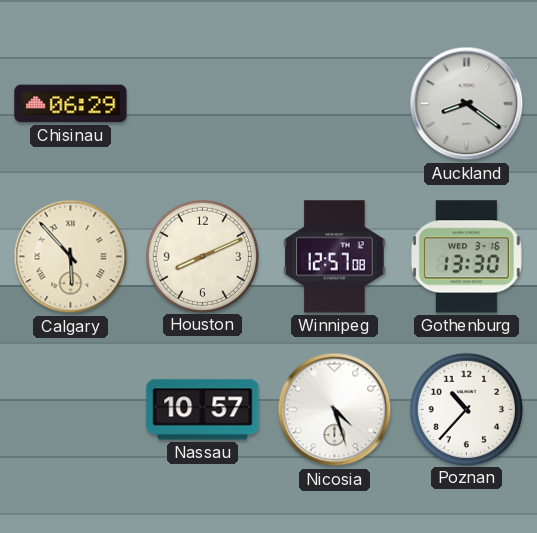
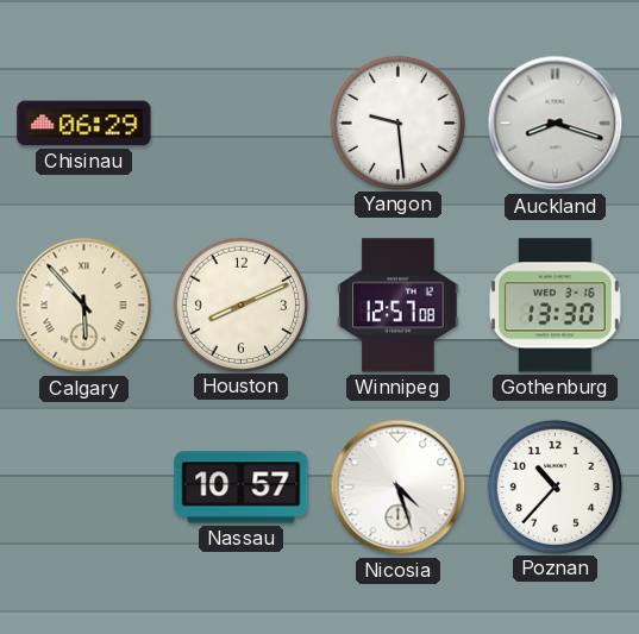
Yangon: none -> 9:29
Auckland: 8:21 -> 8:18
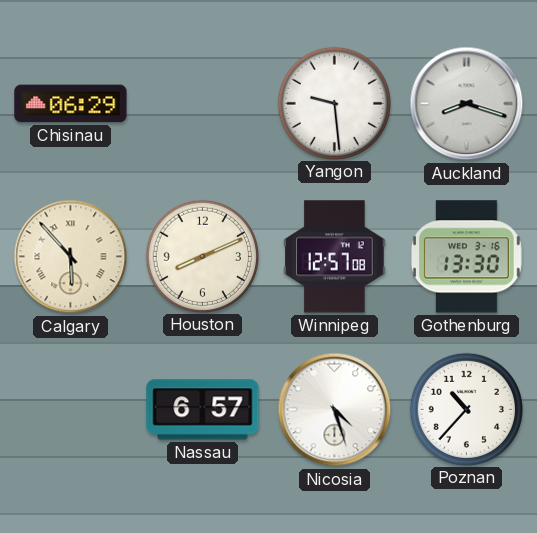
Nassau: 10:57 -> 6:57
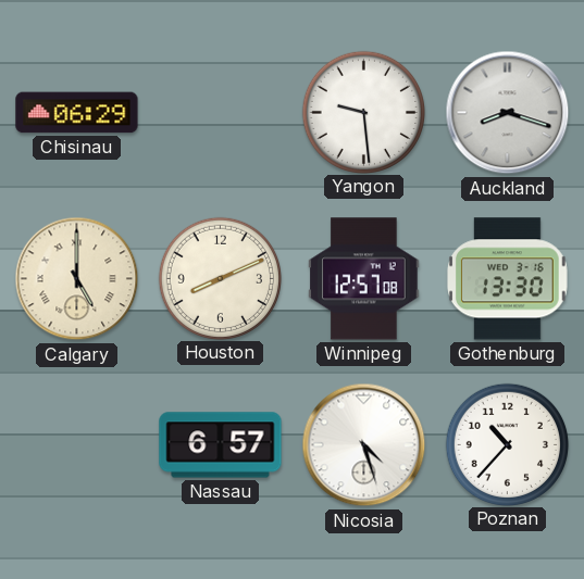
Calgary: 5:53 -> 5:00
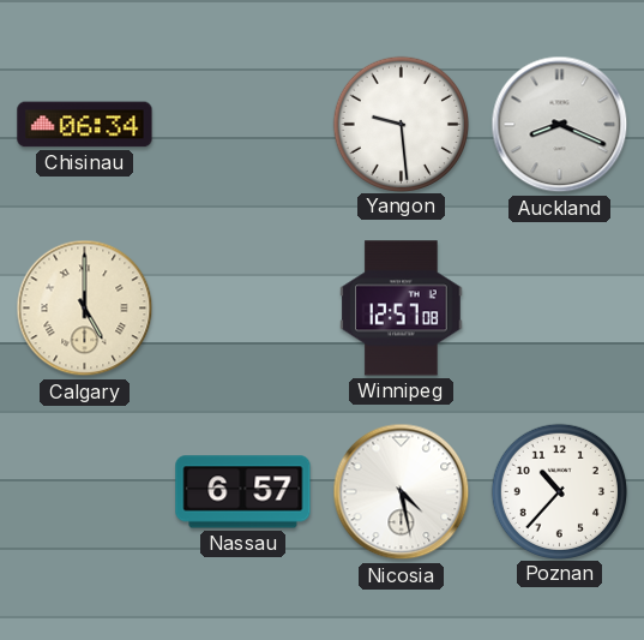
Chisinau: 06:29 -> 06:34
Auckland: 8:18 -> 8:19
Houston: 8:11 -> none
Gothenburg: 13:30 -> none
Nicosia: 4:27 -> 4:28
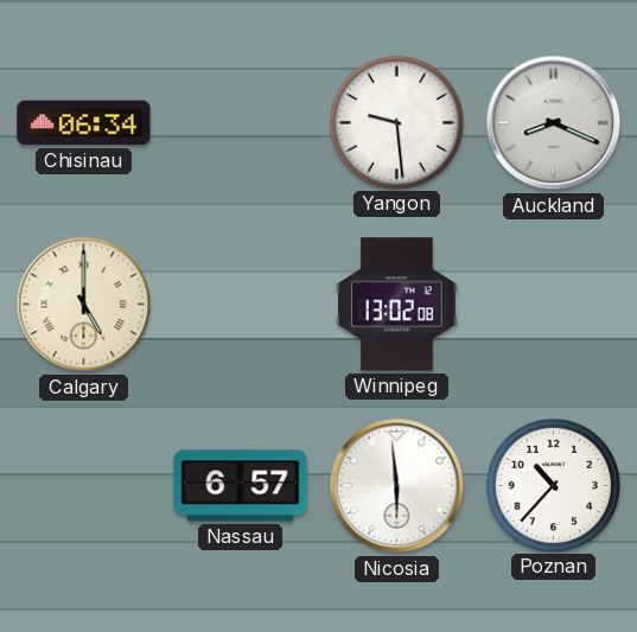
Winnipeg: 12:57 -> 13:02
Nicosia: 4:28 -> 5:59
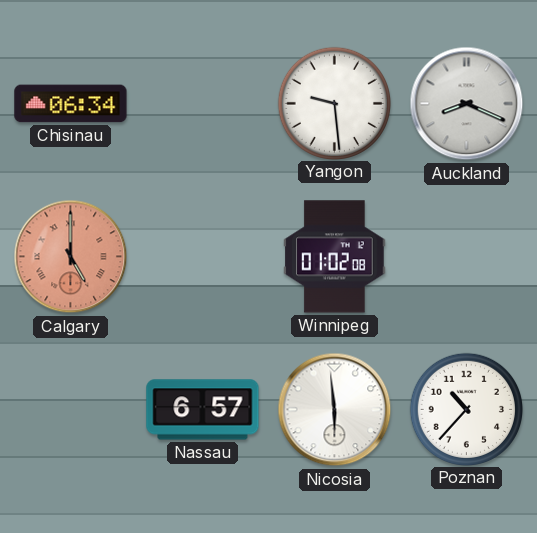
Calgary dial: cream -> salmon
Winnipeg: 13:02 -> 01:02
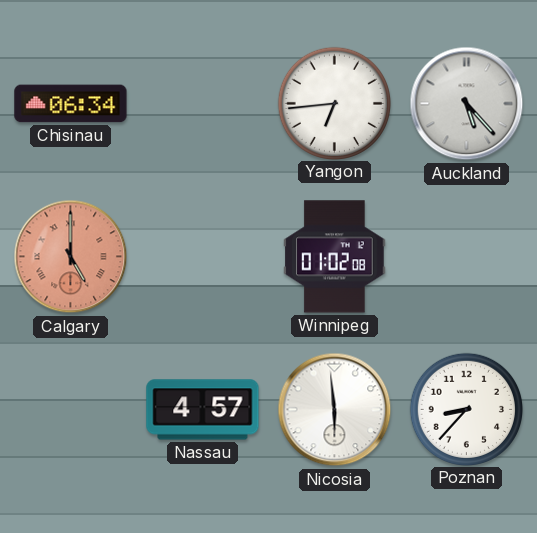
Yangon: 9:29 -> 6:44
Auckland: 8:19 -> 5:23
Nassau: 6:57 -> 4:57
Poznan: 10:37 -> 8:37
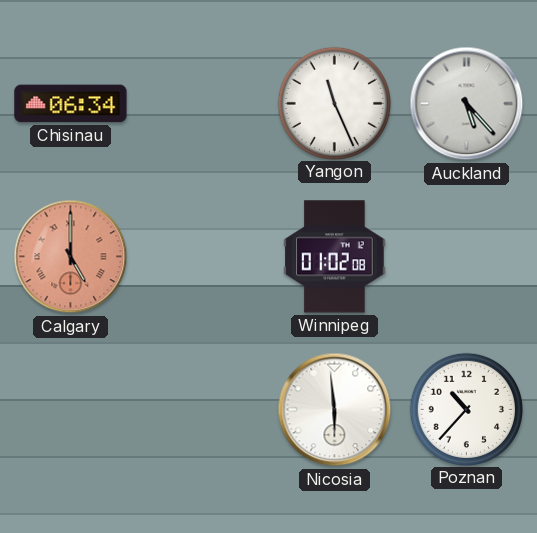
Yangon: 6:44 -> 11:26
Nassau: 4:57 -> none
Poznan: 8:37 -> 10:37
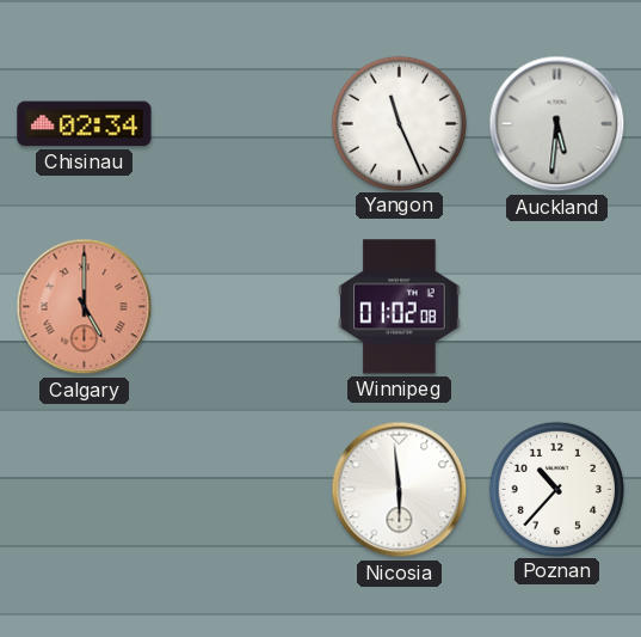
Chisinau: 06:34 -> 02:34
Auckland: 5:23 -> 5:31
